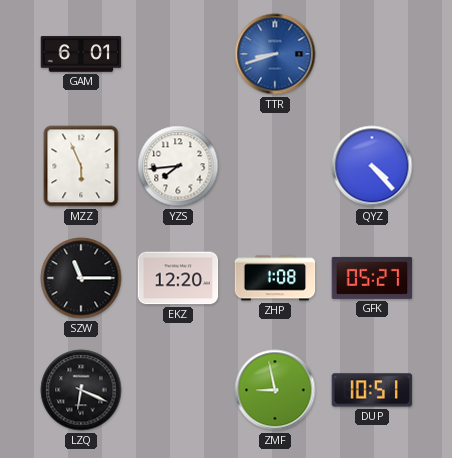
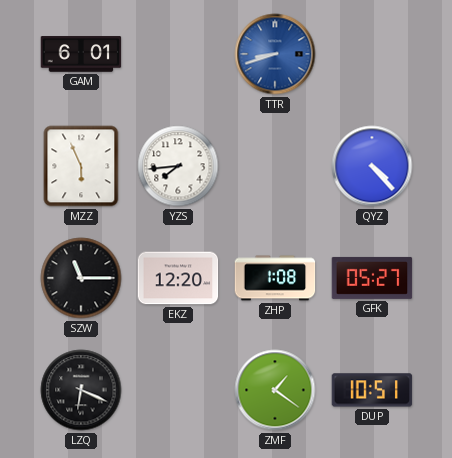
ZMF: 8:58 -> 1:21
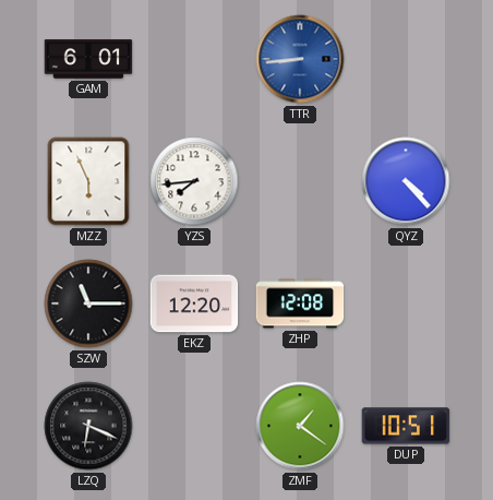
TTR: 8:42 -> 8:44
ZHP: 1:08 -> 12:08
GFK: 05:27 -> none
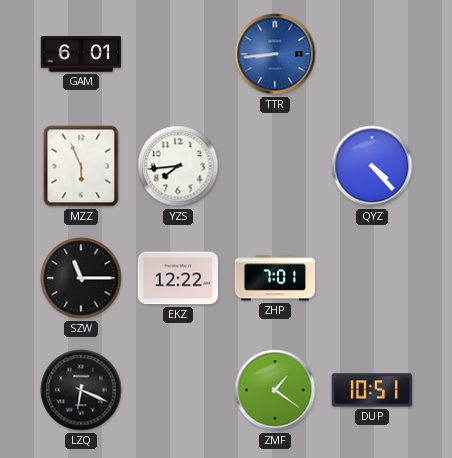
EKZ: 12:20 -> 12:22
ZHP: 12:08 -> 7:01
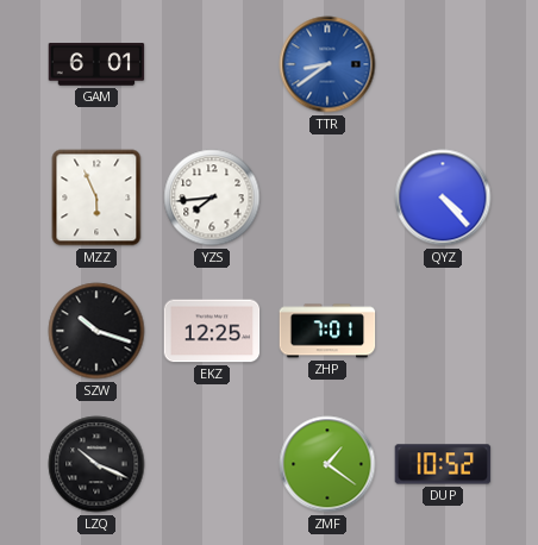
TTR: 8:44 -> 8:39
SZW: 11:15 -> 10:18
EKZ: 12:22 -> 12:25
LZQ: 6:19 -> 10:19
DUP: 10:51 -> 10:52
